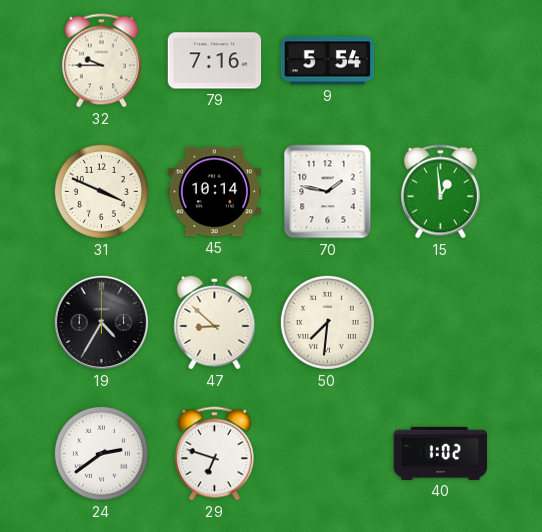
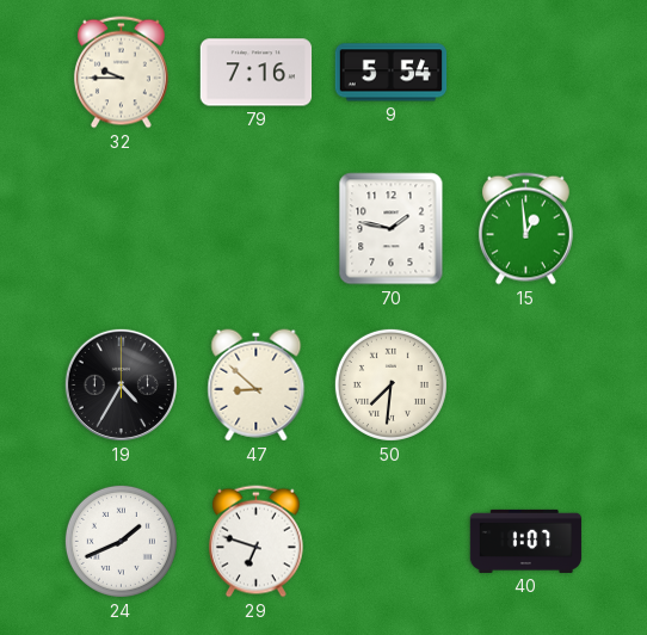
31: 3:49 -> none
45: 10:14 -> none
24: 2:39 -> 1:41
40: 1:02 -> 1:07
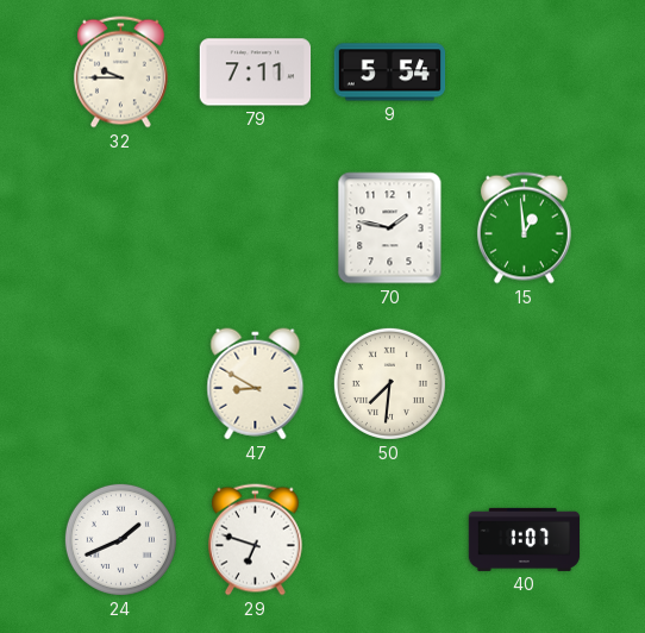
79: 7:16 -> 7:11
19: 4:35 -> none
47: 8:52 -> 8:50
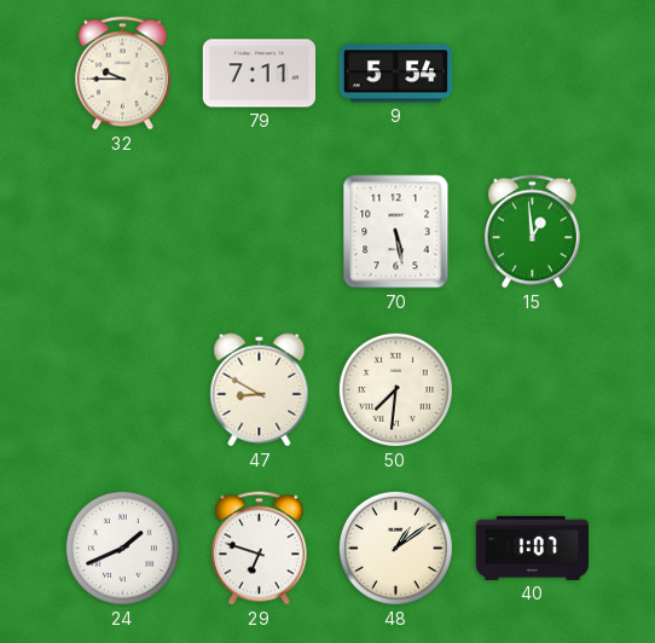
70: 1:47 -> 5:28
48: none -> 1:09
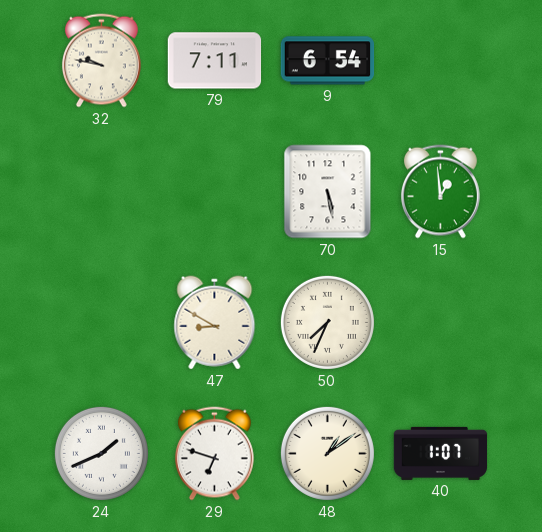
32: 9:45 -> 9:47
9: 5:54 -> 6:54
50: 7:31 -> 7:34
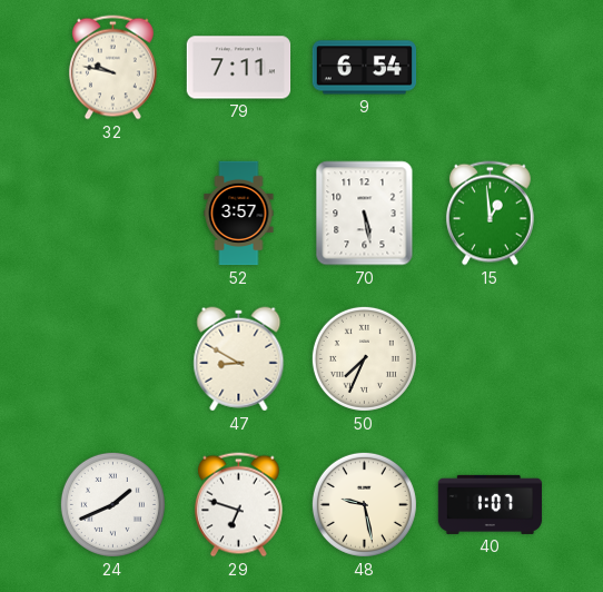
52: none -> 3:57
48: 1:09 -> 9:28
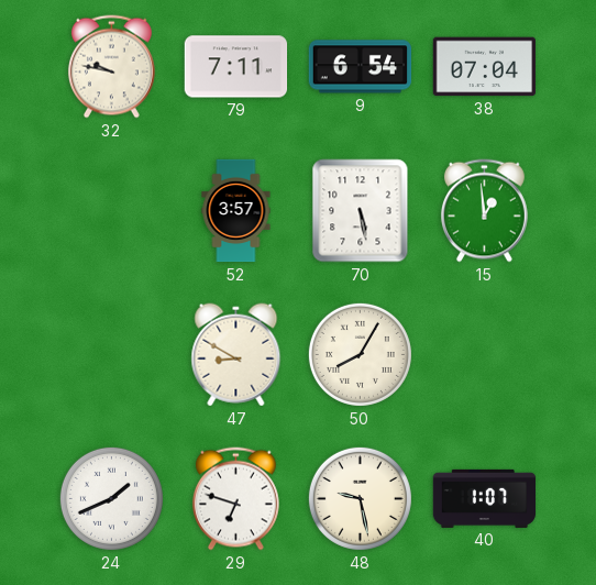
38: none -> 07:04
50: 7:34 -> 8:05
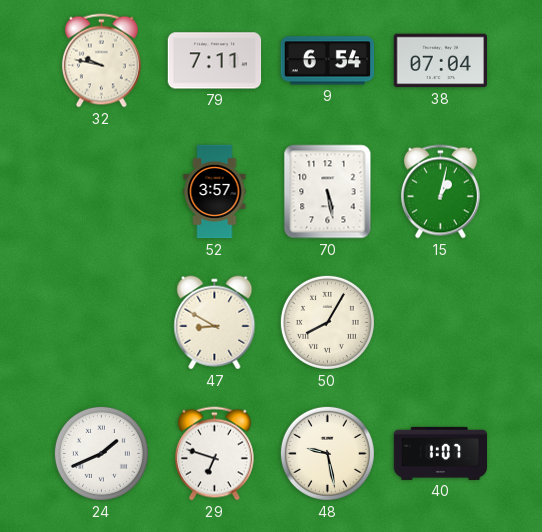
15: 12:59 -> 1:02
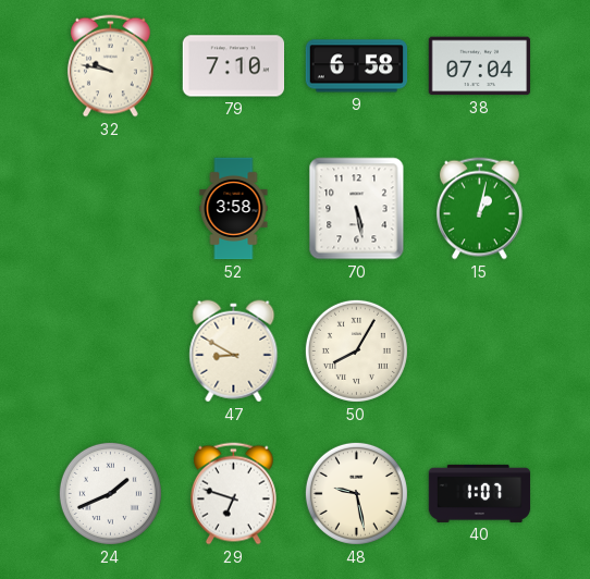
79: 7:11 -> 7:10
9: 6:54 -> 6:58
52: 3:57 -> 3:58
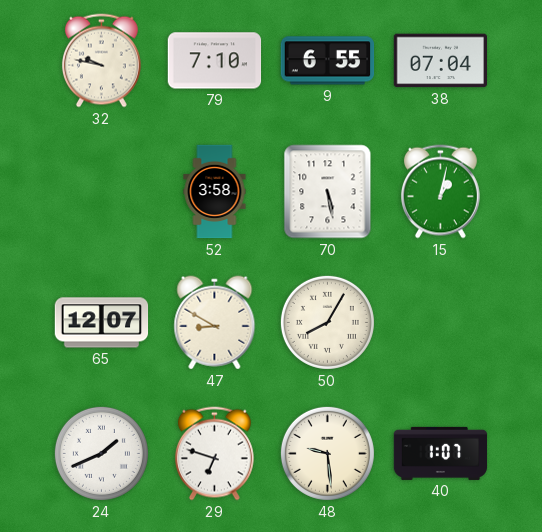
9: 6:58 -> 6:55
65: none -> 12:07
48: 9:28 -> 9:29
